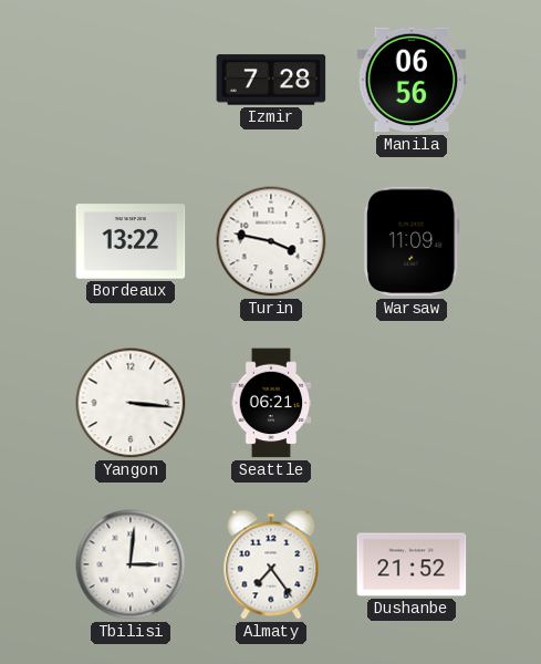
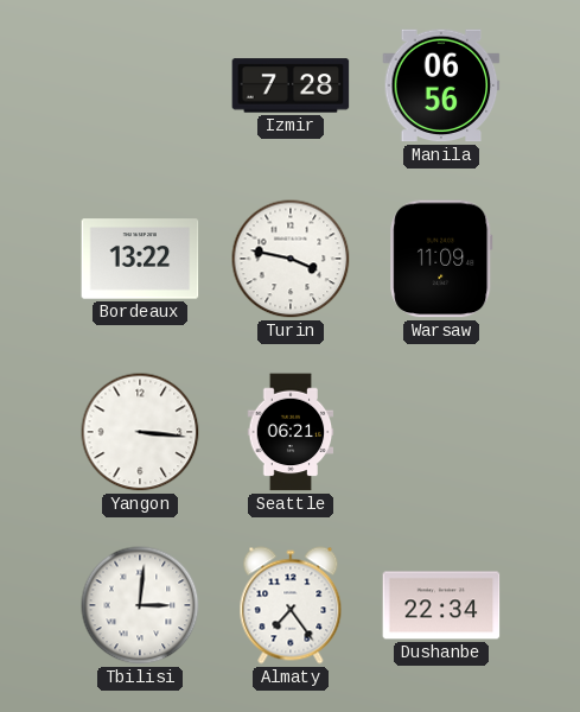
Dushanbe: 21:52 -> 22:34
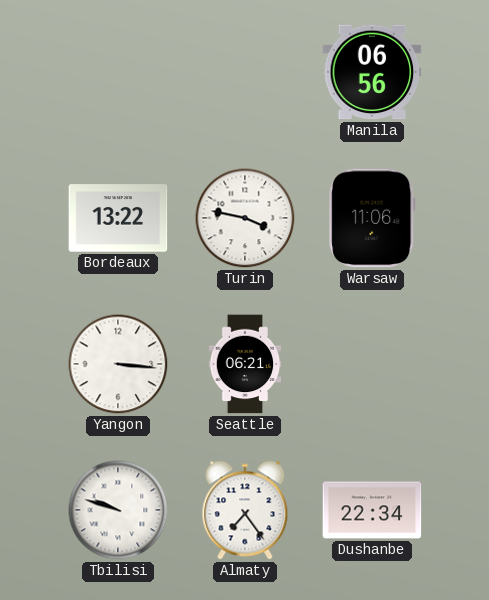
Izmir: 7:28 -> none
Warsaw: 11:09 -> 11:06
Tbilisi: 3:01 -> 9:48
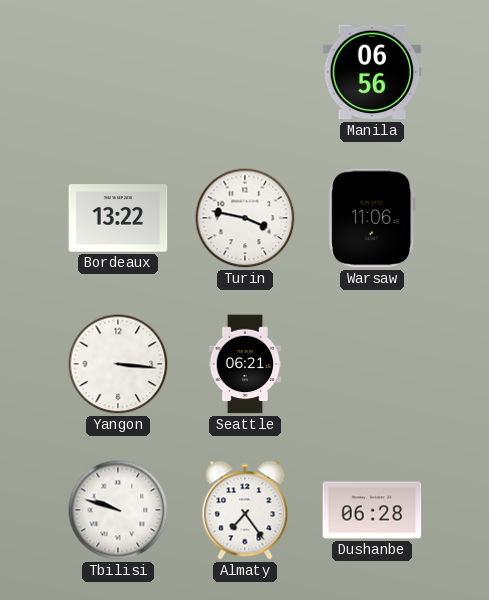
Dushanbe: 22:34 -> 06:28
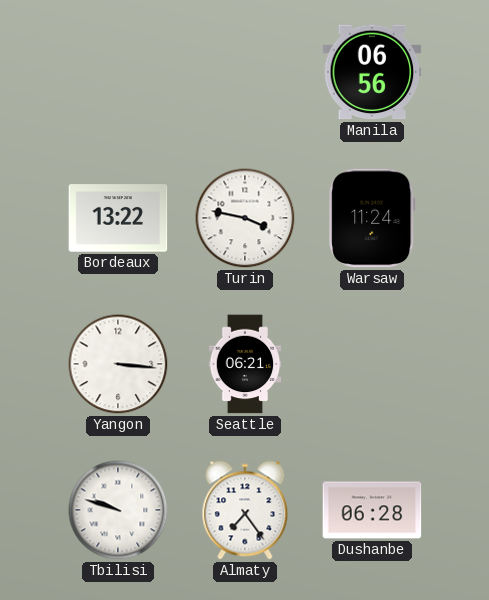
Warsaw: 11:06 -> 11:24
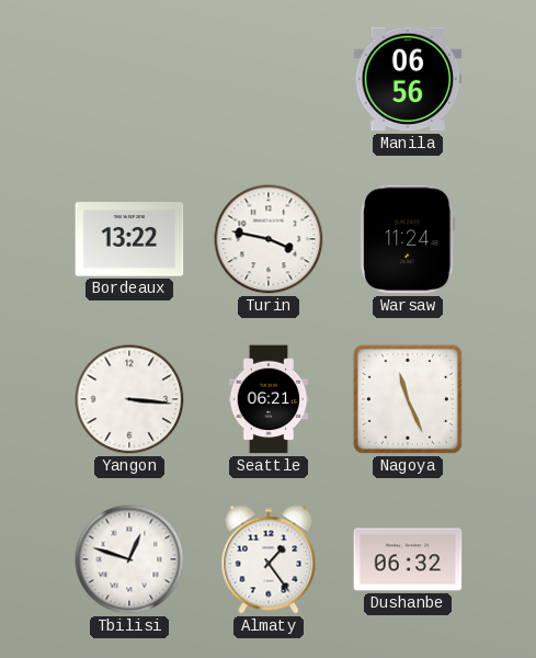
Nagoya: none -> 11:26
Tbilisi: 9:48 -> 12:48
Almaty: 7:24 -> 1:24
Dushanbe: 06:28 -> 06:32
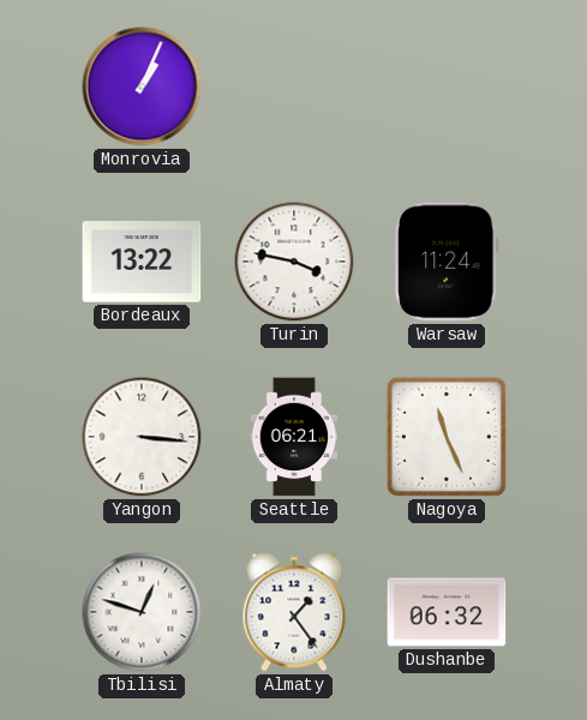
Monrovia: none -> 1:04
Manila: 06:56 -> none
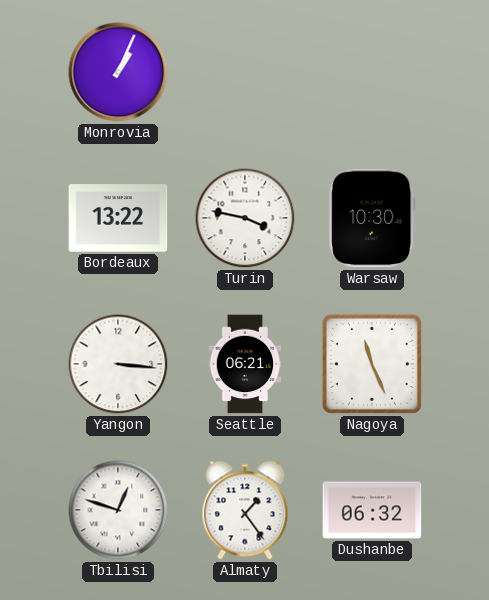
Warsaw: 11:24 -> 10:30
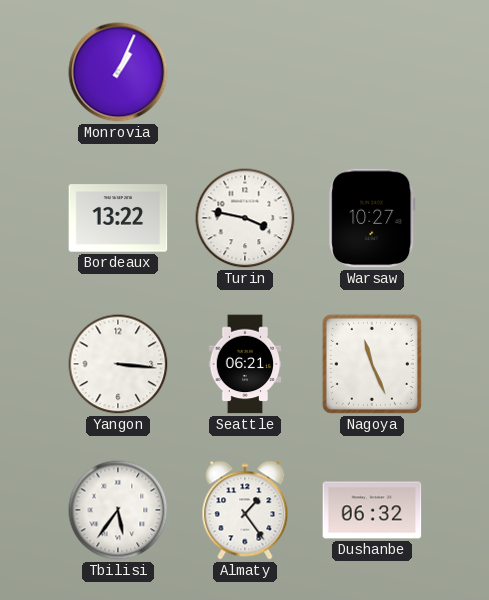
Warsaw: 10:30 -> 10:27
Tbilisi: 12:48 -> 5:36
